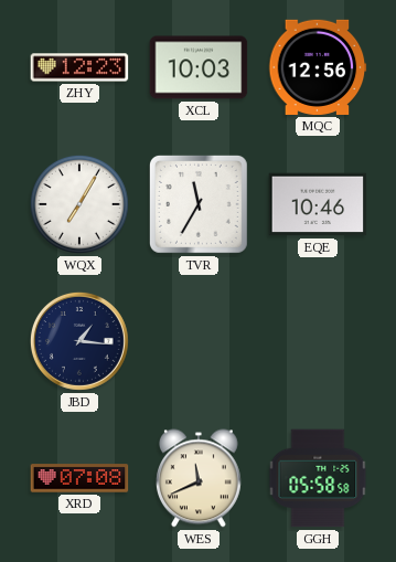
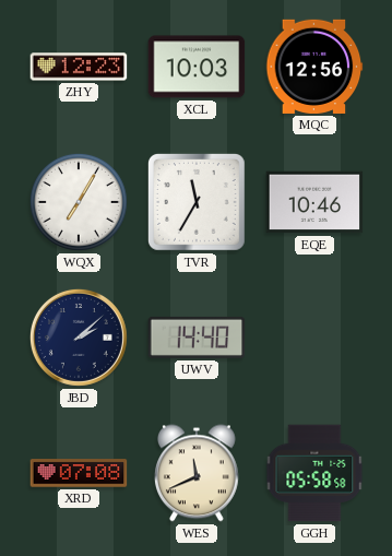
JBD: 1:16 -> 2:08
UWV: none -> 14:40
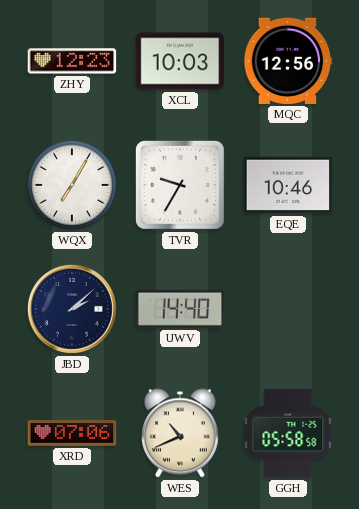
TVR: 11:35 -> 9:35
XRD: 07:08 -> 07:06
WES: 11:41 -> 10:41
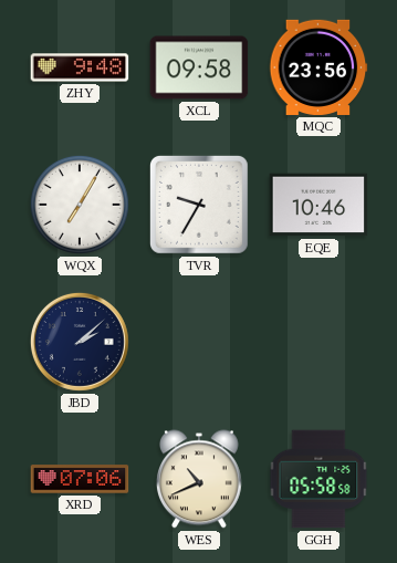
ZHY: 12:23 -> 9:48
XCL: 10:03 -> 09:58
MQC: 12:56 -> 23:56
UWV: 14:40 -> none
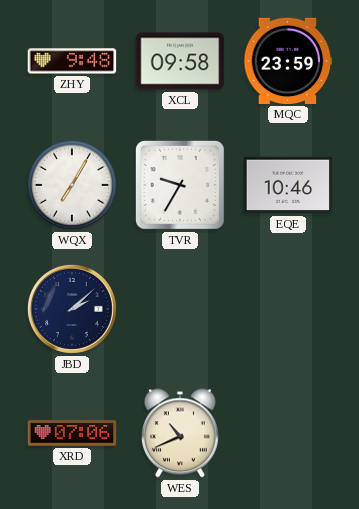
MQC: 23:56 -> 23:59
GGH: 05:58 -> none
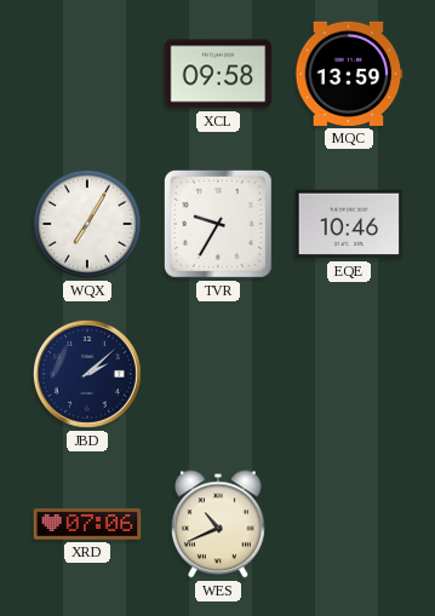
ZHY: 9:48 -> none
MQC: 23:59 -> 13:59
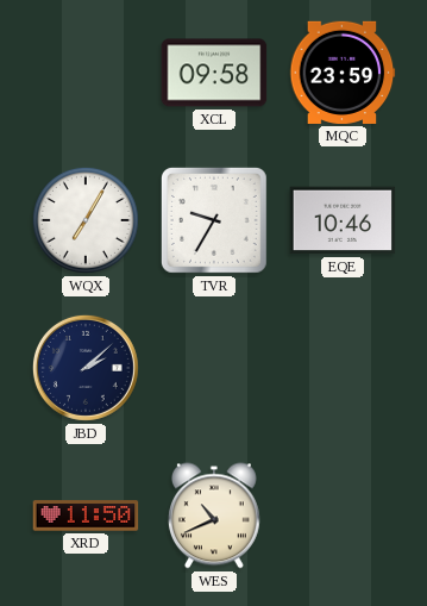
MQC: 13:59 -> 23:59
XRD: 07:06 -> 11:50
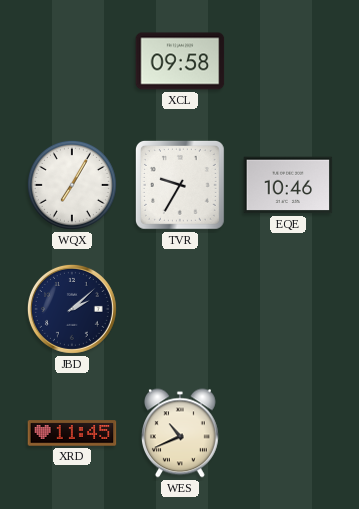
MQC: 23:59 -> none
XRD: 11:50 -> 11:45
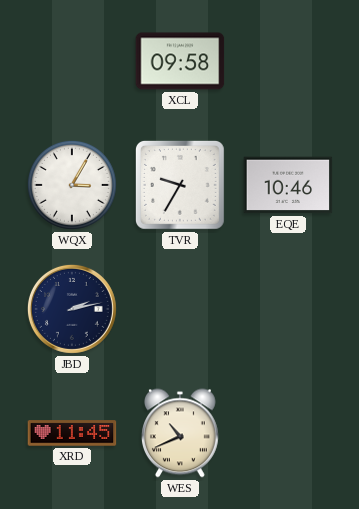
WQX: 7:05 -> 3:05
JBD: 2:08 -> 2:13
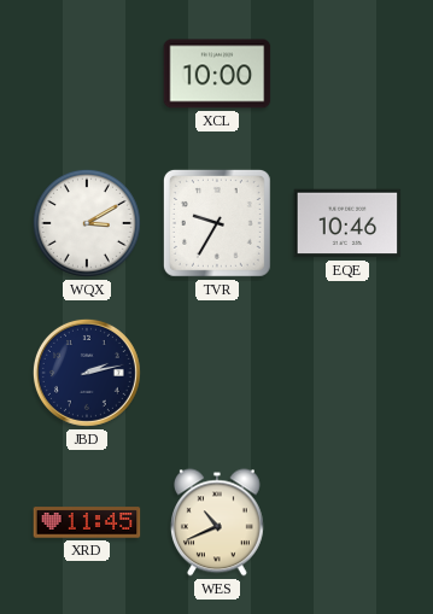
XCL: 09:58 -> 10:00
WQX: 3:05 -> 3:10
